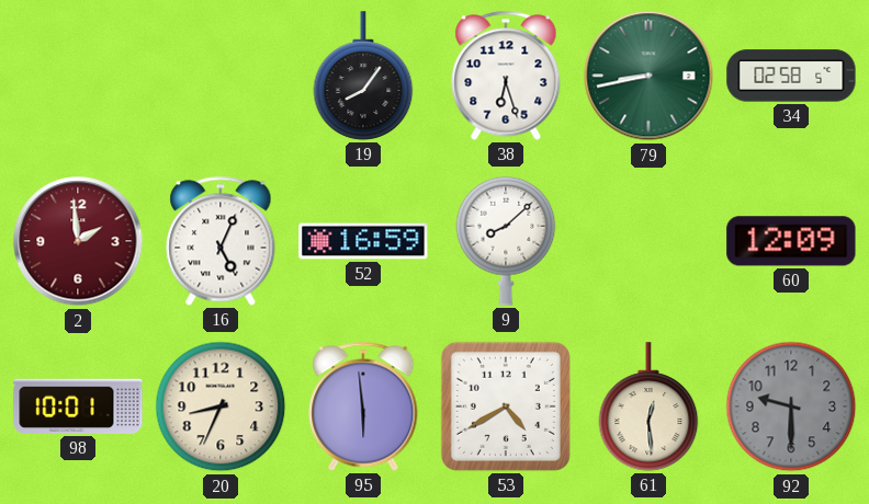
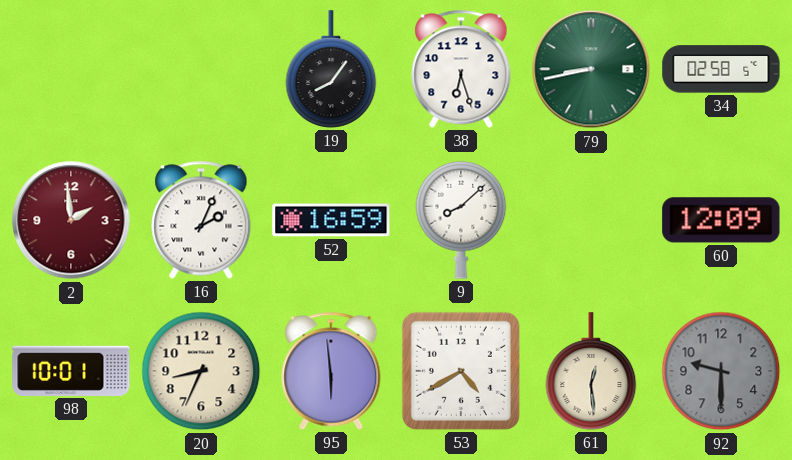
16: 5:04 -> 2:04
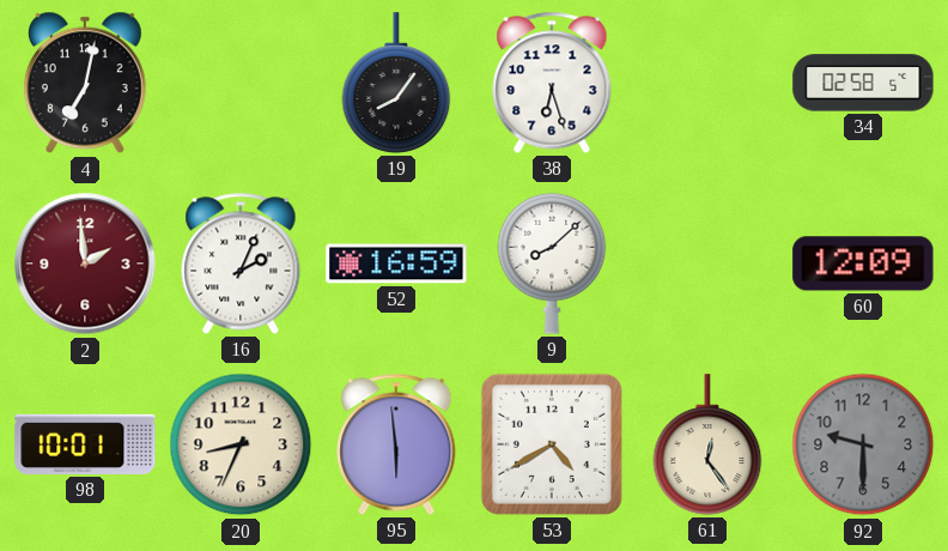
4: none -> 7:02
79: 8:43 -> none
61: 12:29 -> 12:24
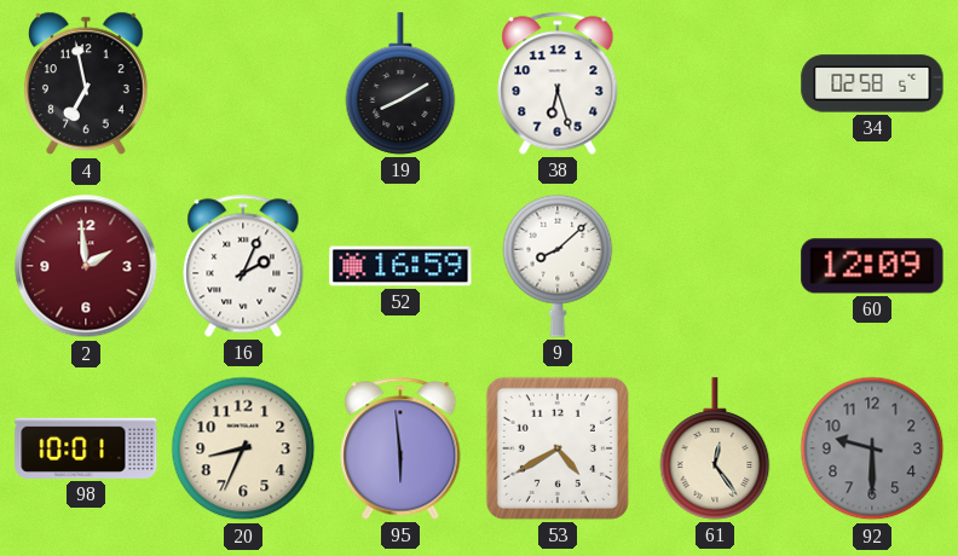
4: 7:02 -> 6:58
19: 8:06 -> 8:10
